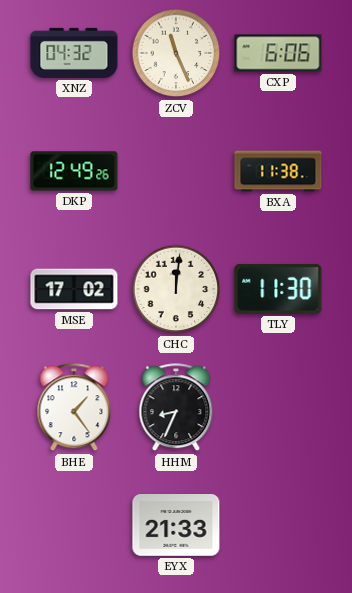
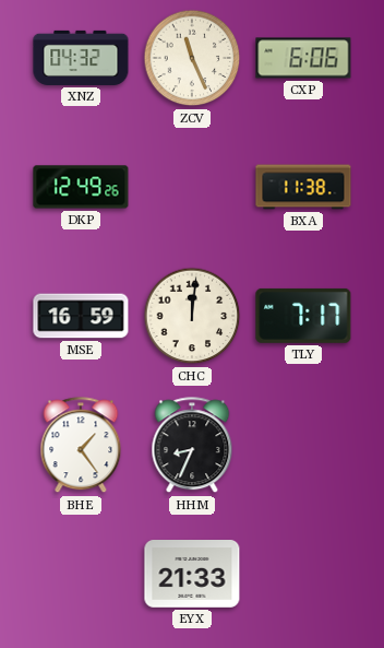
MSE: 17:02 -> 16:59
TLY: 11:30 -> 7:17
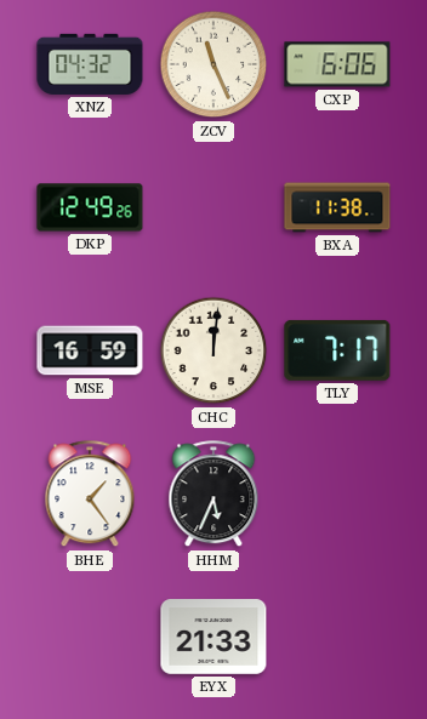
HHM: 8:34 -> 5:34
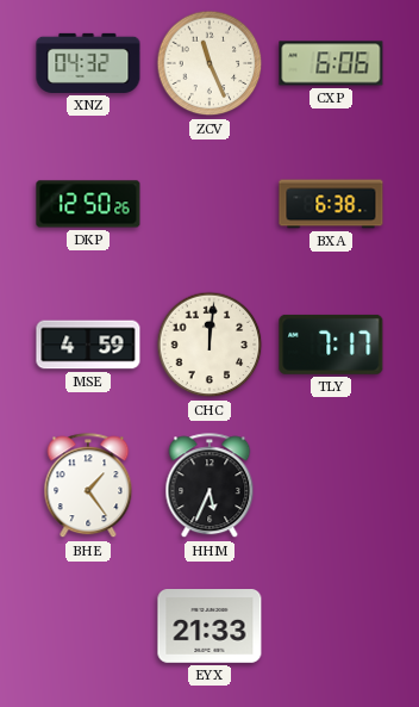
DKP: 12:49 -> 12:50
BXA: 11:38 -> 6:38
MSE: 16:59 -> 4:59
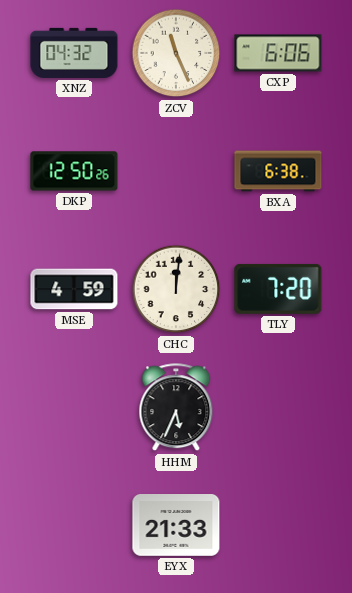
TLY: 7:17 -> 7:20
BHE: 1:24 -> none
